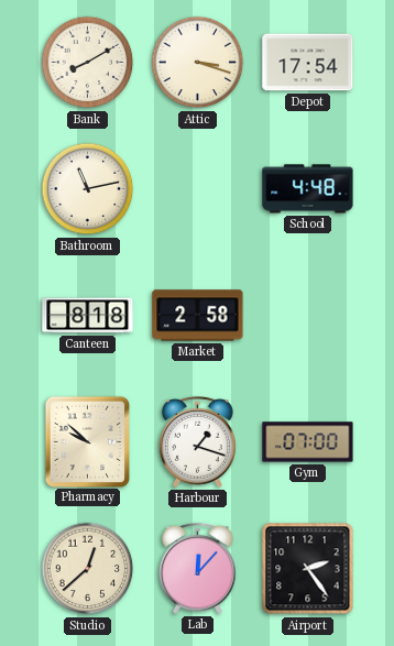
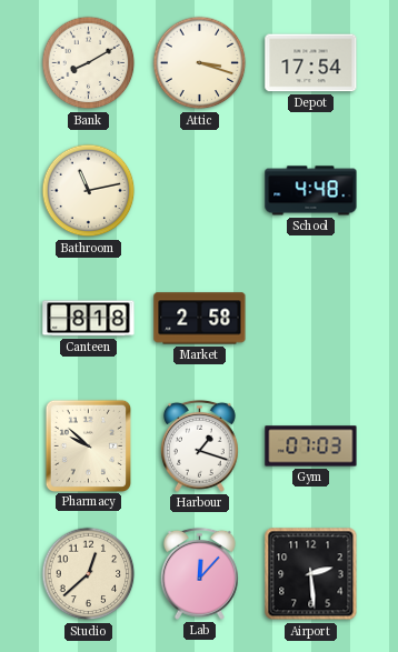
Gym: 07:00 -> 07:03
Airport: 2:24 -> 2:29
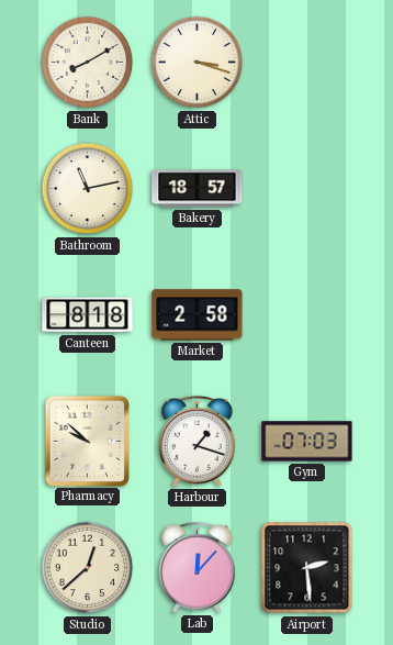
Depot: 17:54 -> none
Bakery: none -> 18:57
School: 4:48 -> none
